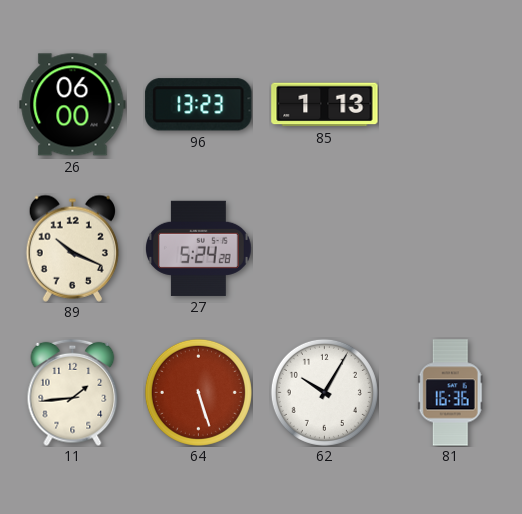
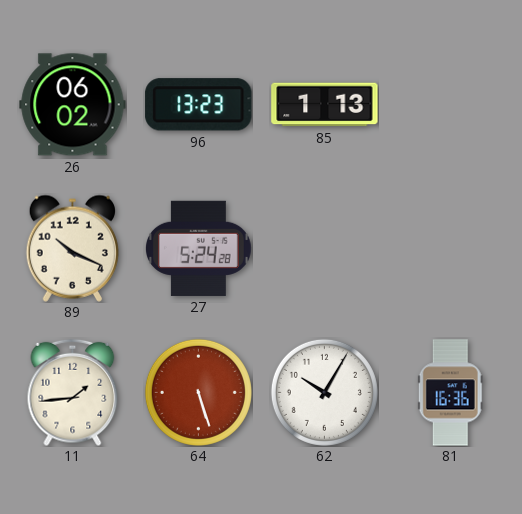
26: 06:00 -> 06:02
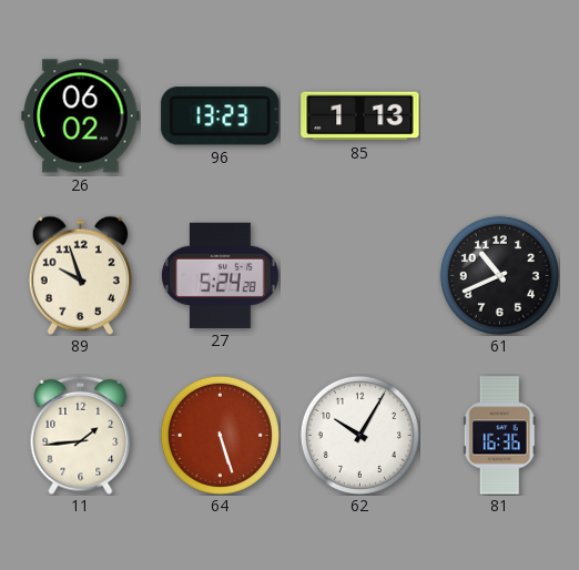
89: 10:19 -> 9:57
61: none -> 10:41
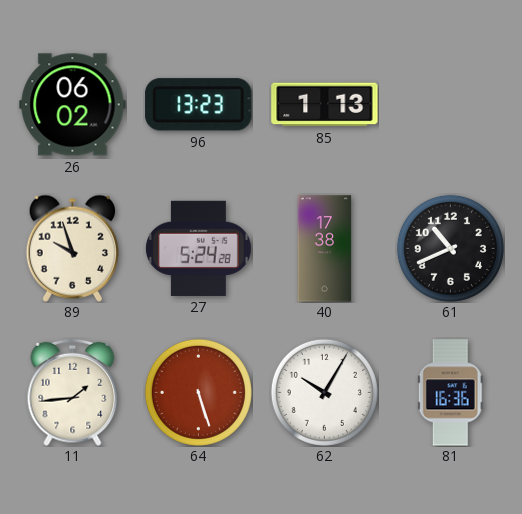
40: none -> 17:38
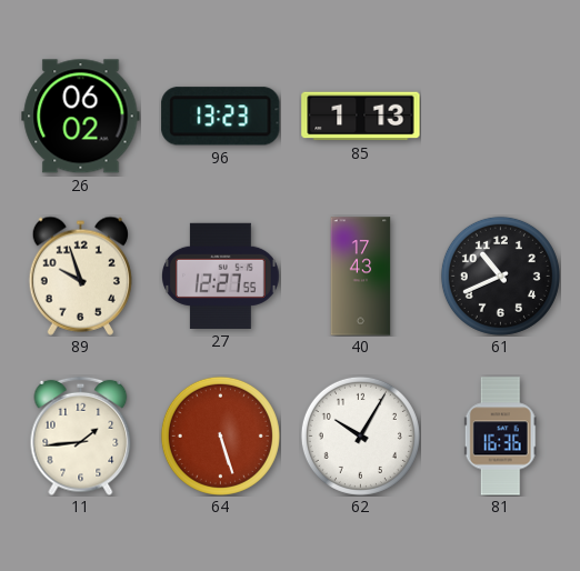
27: 5:24 -> 12:27
40: 17:38 -> 17:43
